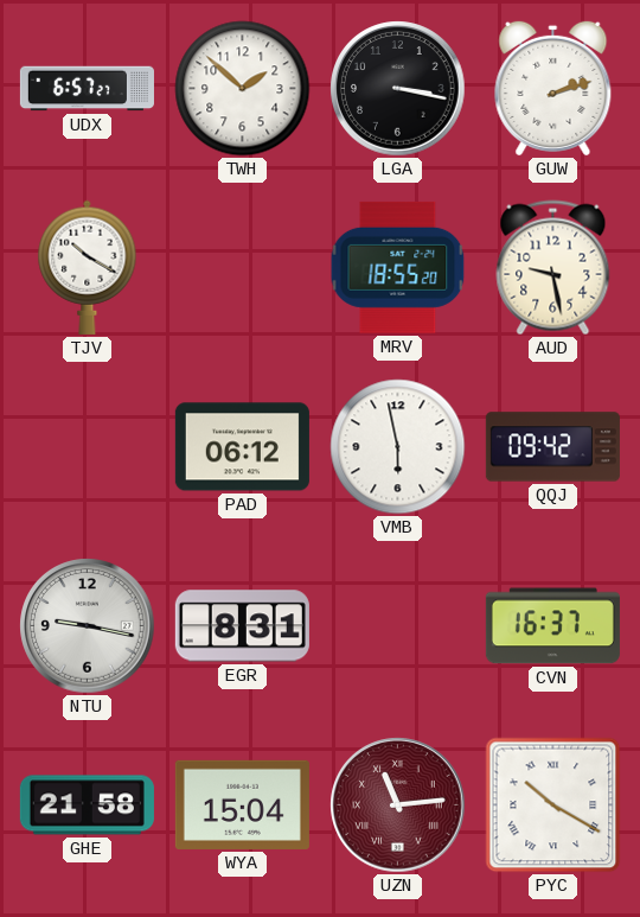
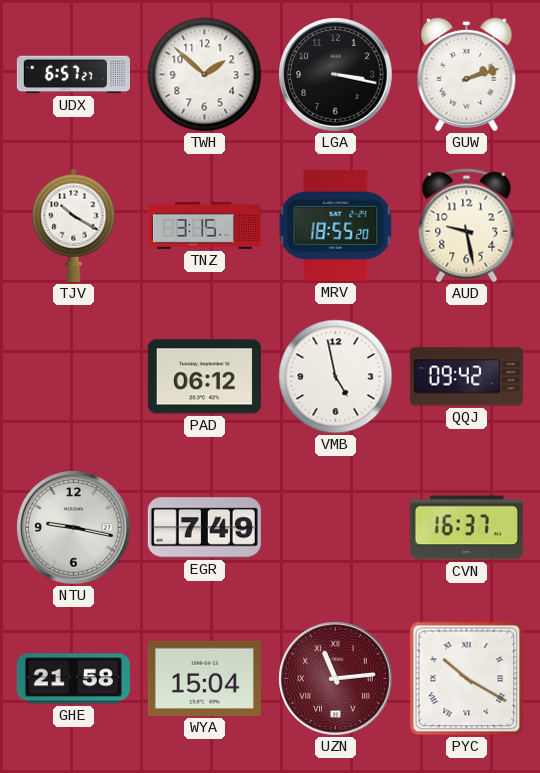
TNZ: none -> 3:15
VMB: 5:58 -> 4:58
EGR: 8:31 -> 7:49
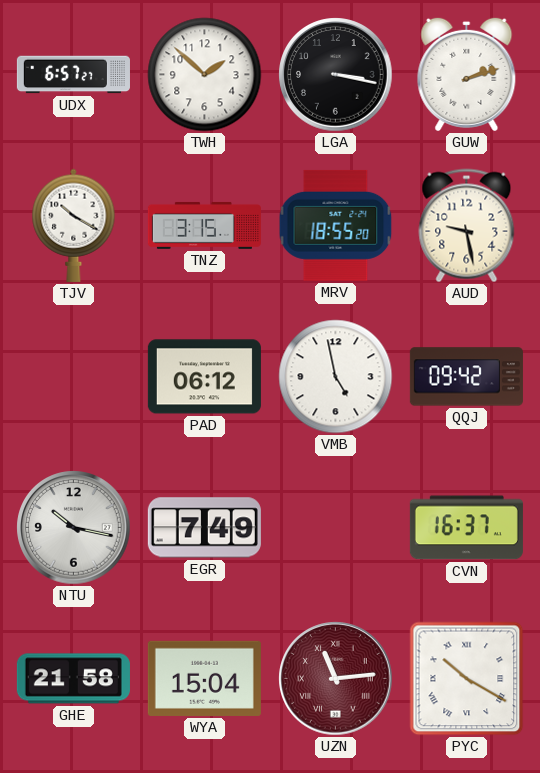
NTU: 9:17 -> 10:17
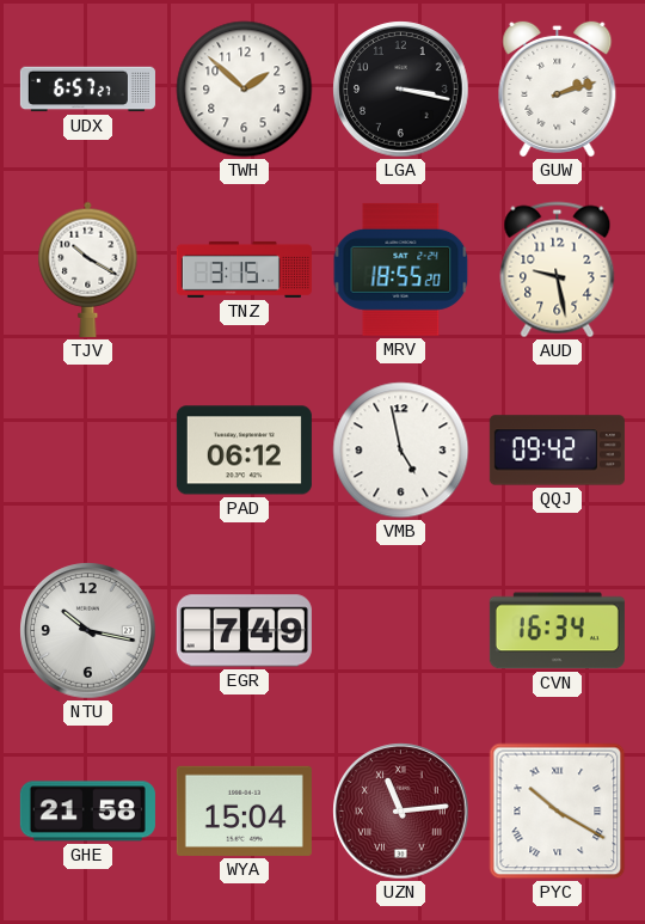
CVN: 16:37 -> 16:34
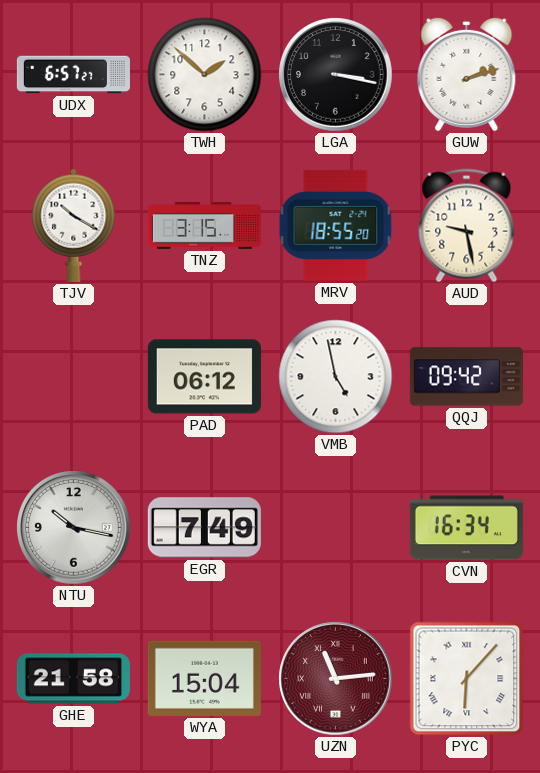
PYC: 10:20 -> 6:07
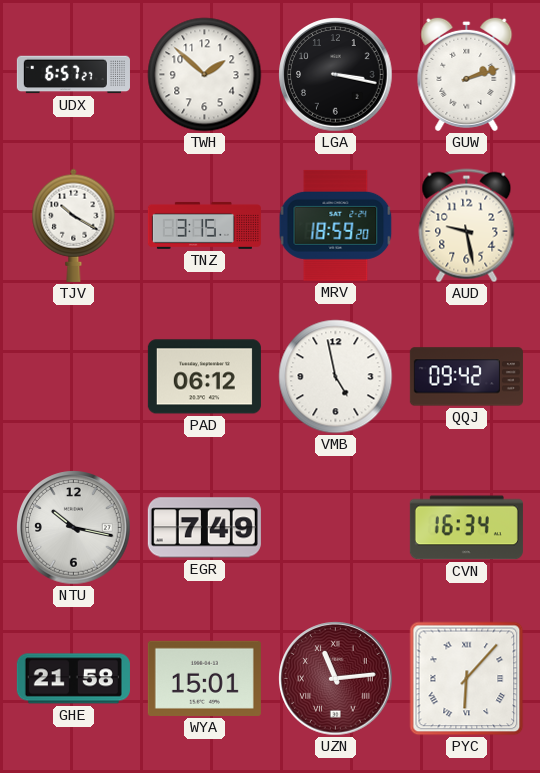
MRV: 18:55 -> 18:59
WYA: 15:04 -> 15:01
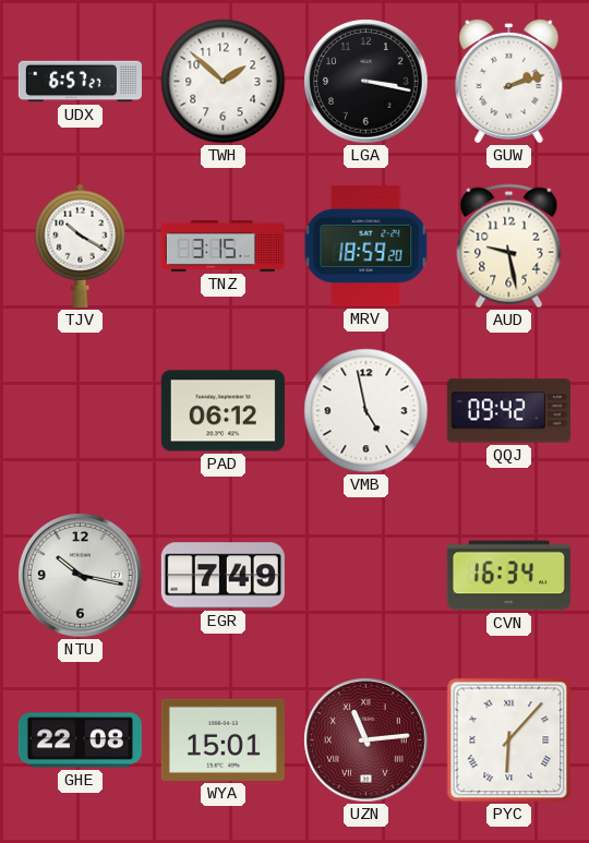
GHE: 21:58 -> 22:08
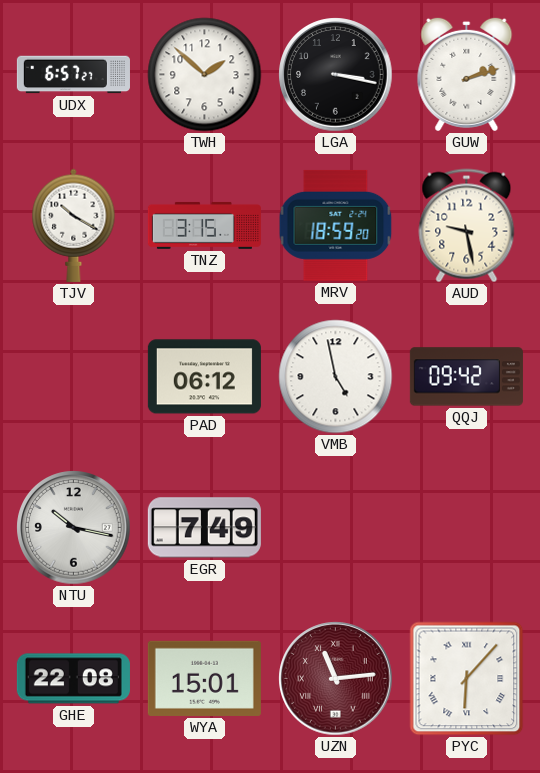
CVN: 16:34 -> none
